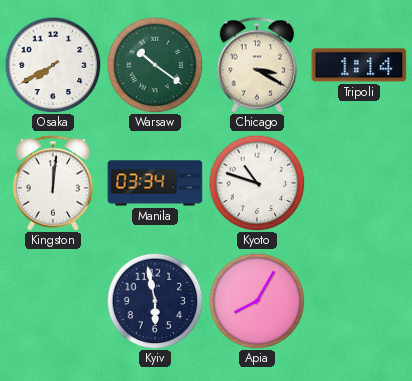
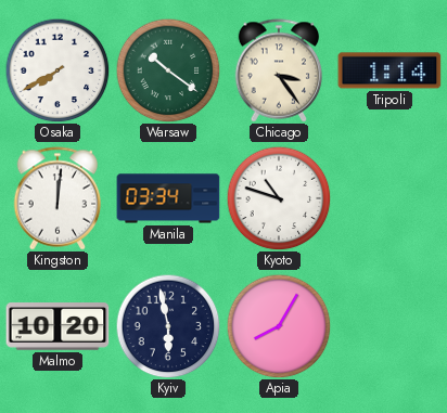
Chicago: 3:20 -> 3:24
Malmo: none -> 10:20
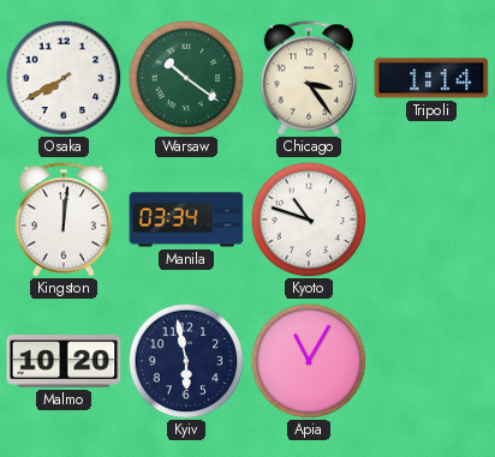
Apia: 8:05 -> 11:05
